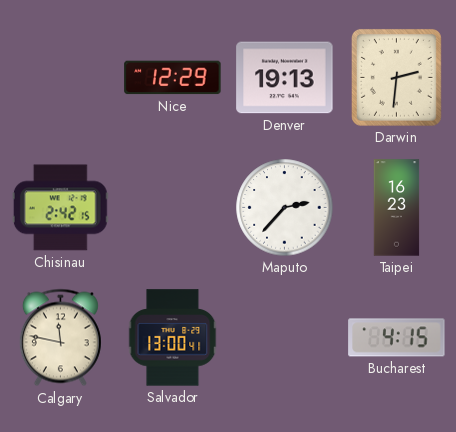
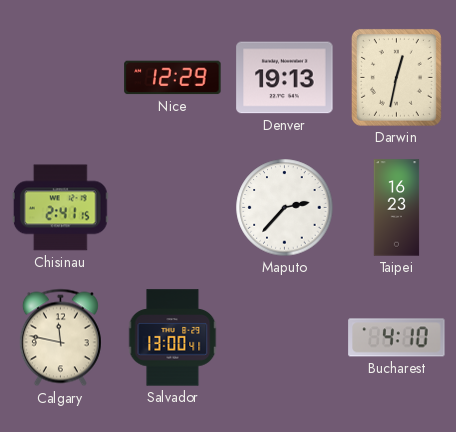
Darwin: 2:31 -> 12:32
Chisinau: 2:42 -> 2:41
Bucharest: 4:15 -> 4:10
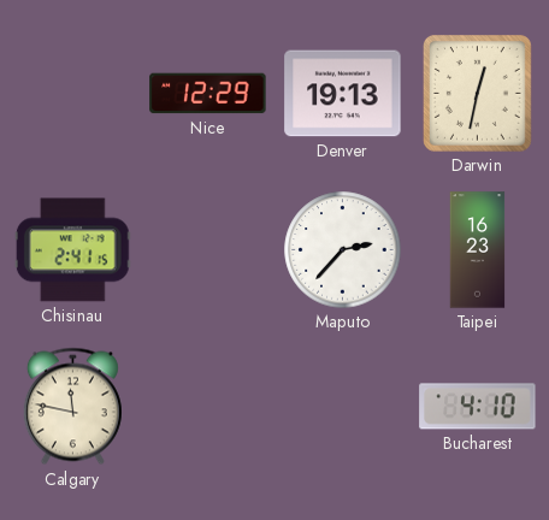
Salvador: 13:00 -> none
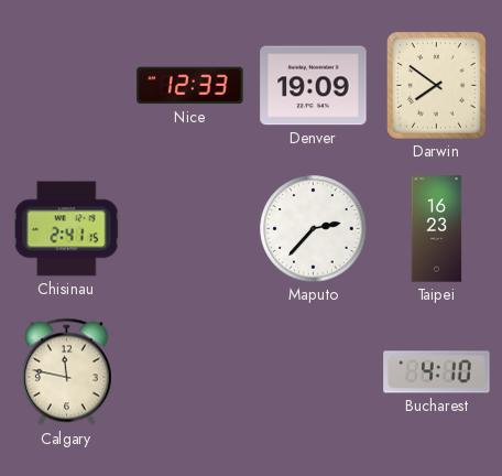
Nice: 12:29 -> 12:33
Denver: 19:13 -> 19:09
Darwin: 12:32 -> 7:51
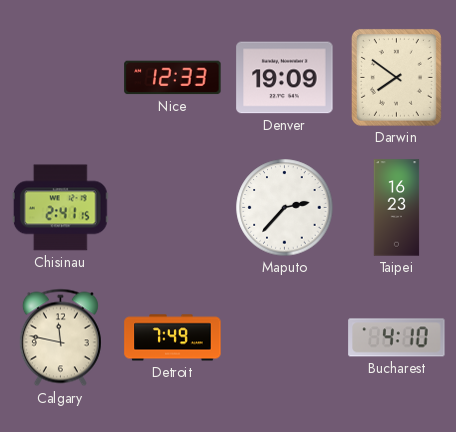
Detroit: none -> 7:49
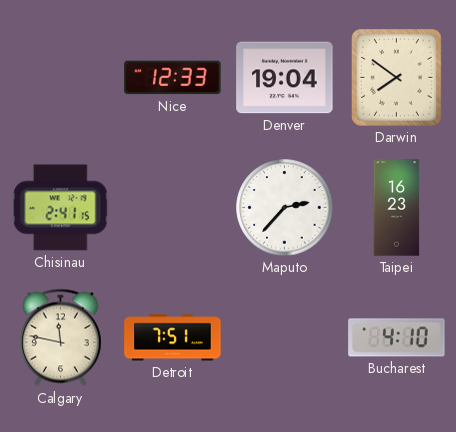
Denver: 19:09 -> 19:04
Detroit: 7:49 -> 7:51
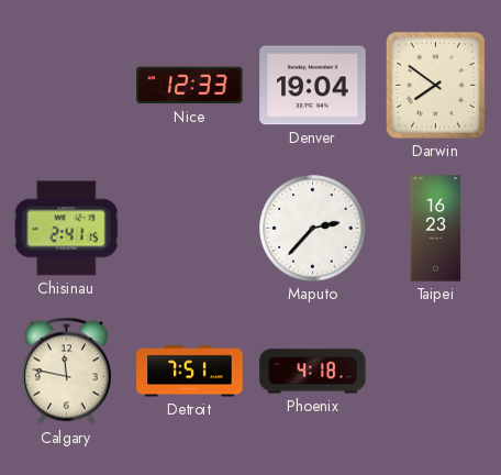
Phoenix: none -> 4:18
Bucharest: 4:10 -> none
